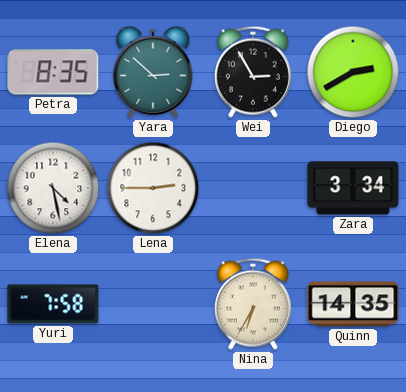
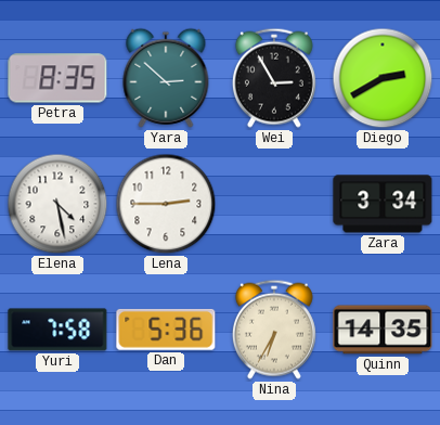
Dan: none -> 5:36
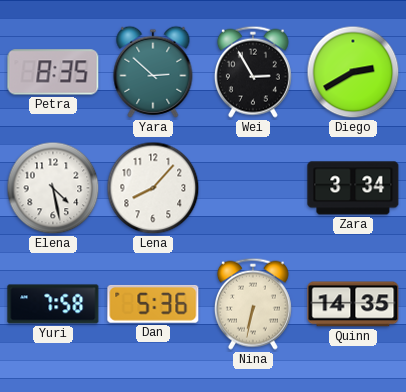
Lena: 2:45 -> 8:07
Nina: 6:35 -> 6:32
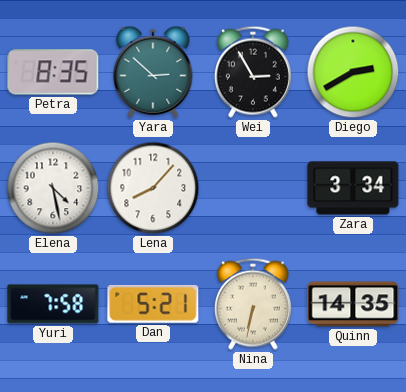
Dan: 5:36 -> 5:21
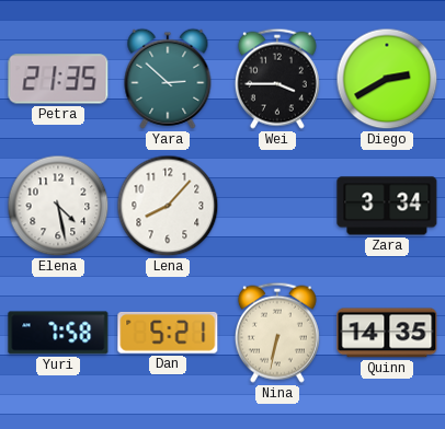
Petra: 8:35 -> 21:35
Wei: 2:55 -> 3:45
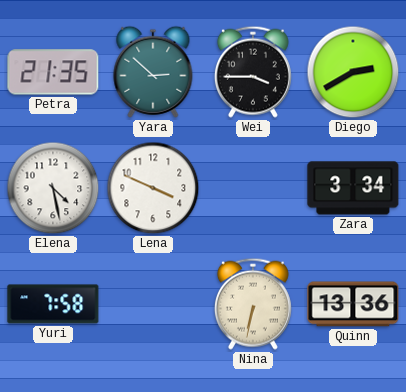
Lena: 8:07 -> 3:49
Dan: 5:21 -> none
Quinn: 14:35 -> 13:36
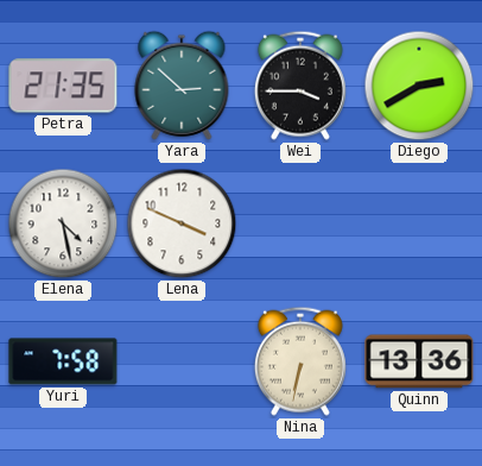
Zara: 3:34 -> none
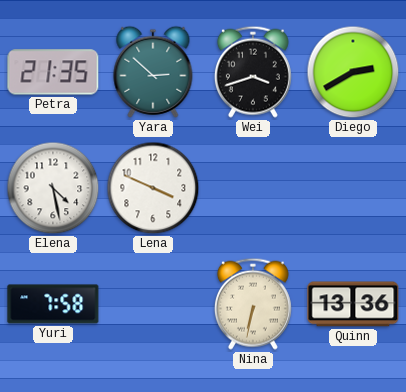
Wei: 3:45 -> 3:42
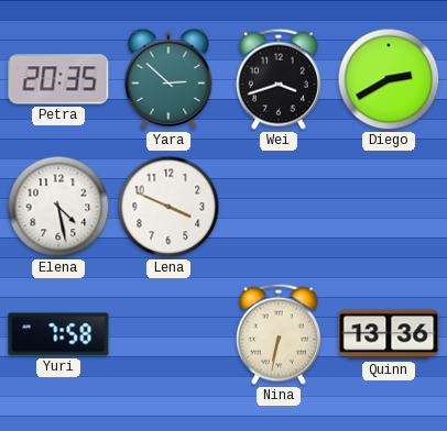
Petra: 21:35 -> 20:35
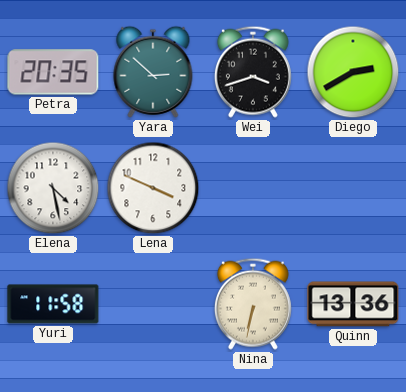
Yuri: 7:58 -> 11:58
